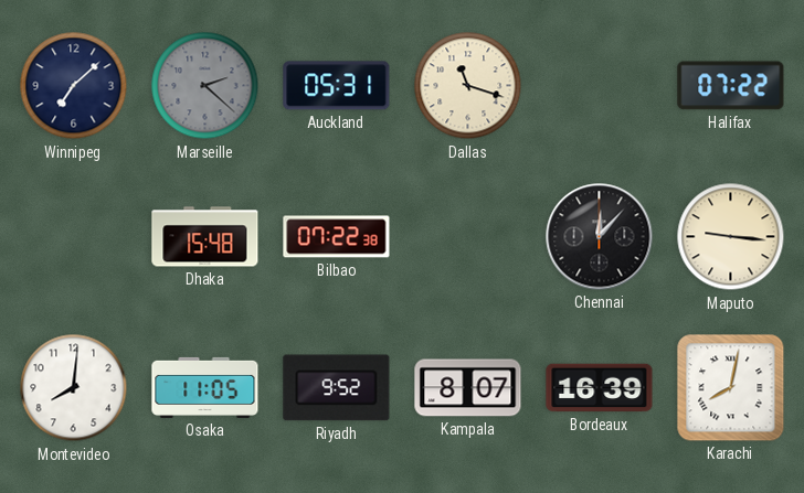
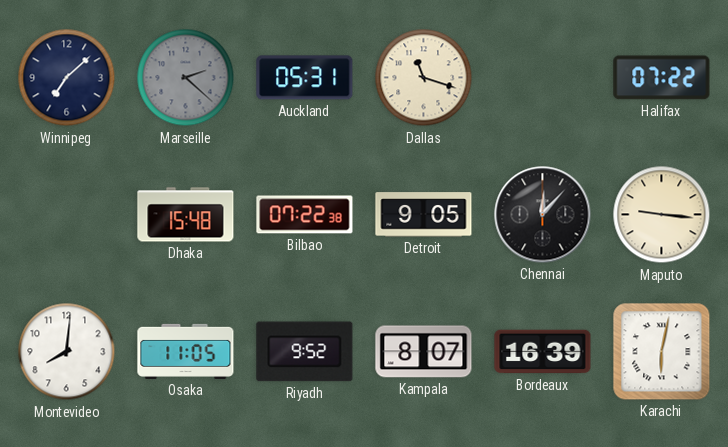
Detroit: none -> 9:05
Karachi: 8:02 -> 6:02
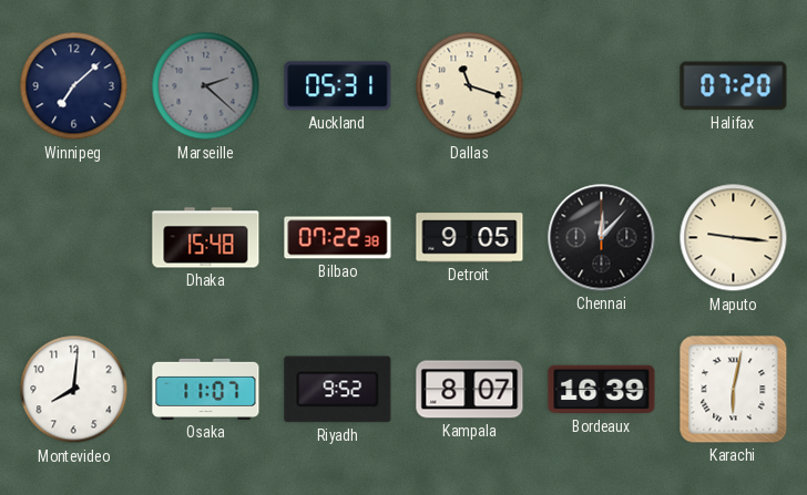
Halifax: 07:22 -> 07:20
Osaka: 11:05 -> 11:07
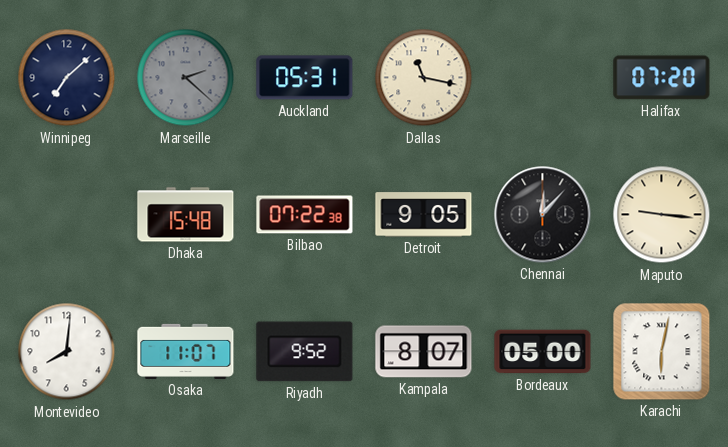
Dallas: 11:18 -> 11:17
Bordeaux: 16:39 -> 05:00
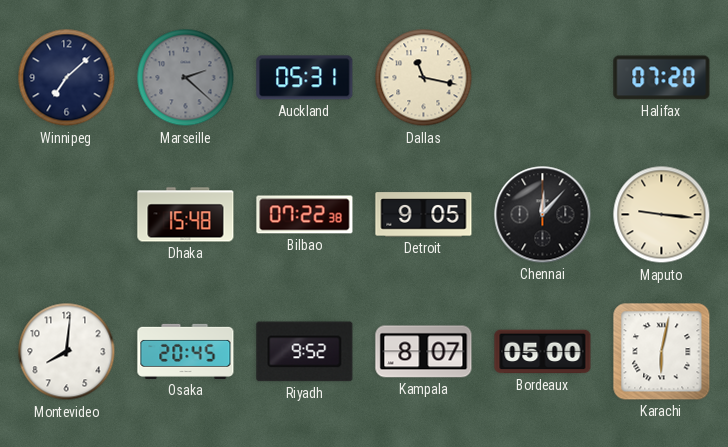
Osaka: 11:07 -> 20:45
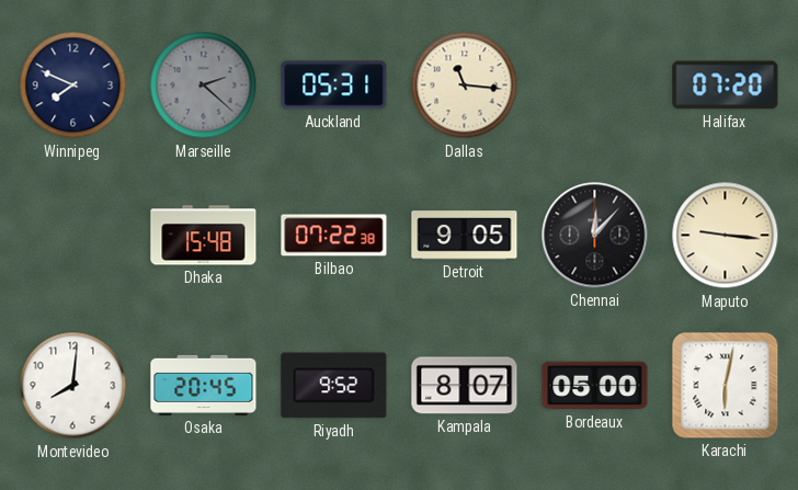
Winnipeg: 7:08 -> 7:49
Dallas: 11:17 -> 11:16
